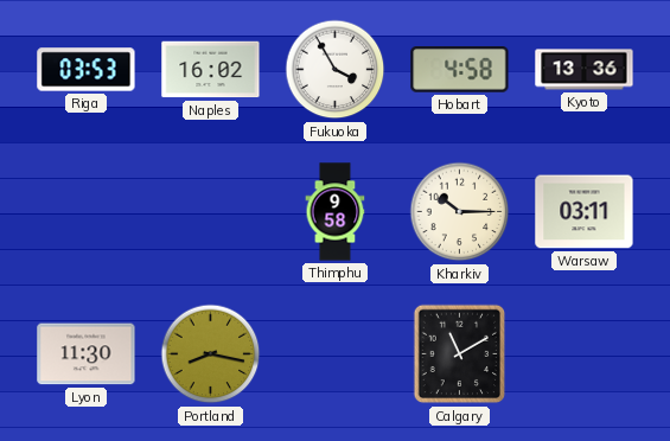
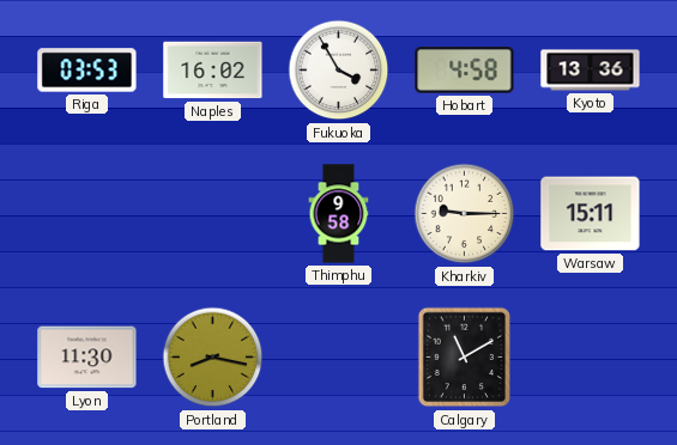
Kharkiv: 10:15 -> 9:15
Warsaw: 03:11 -> 15:11
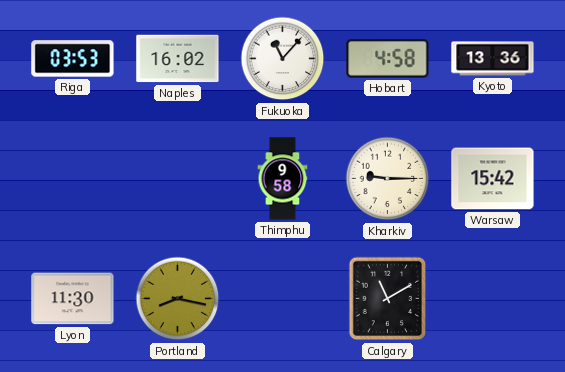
Fukuoka: 3:55 -> 11:07
Warsaw: 15:11 -> 15:42
